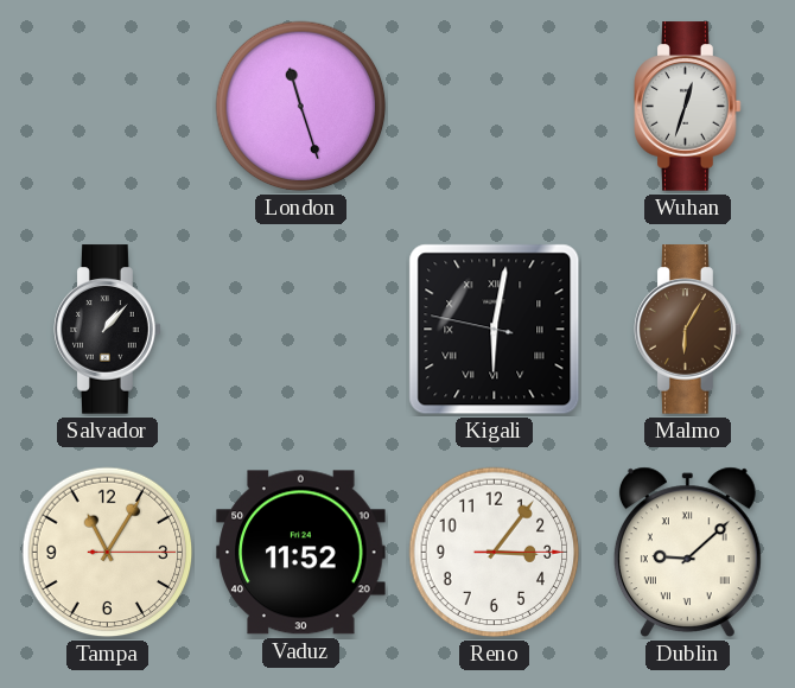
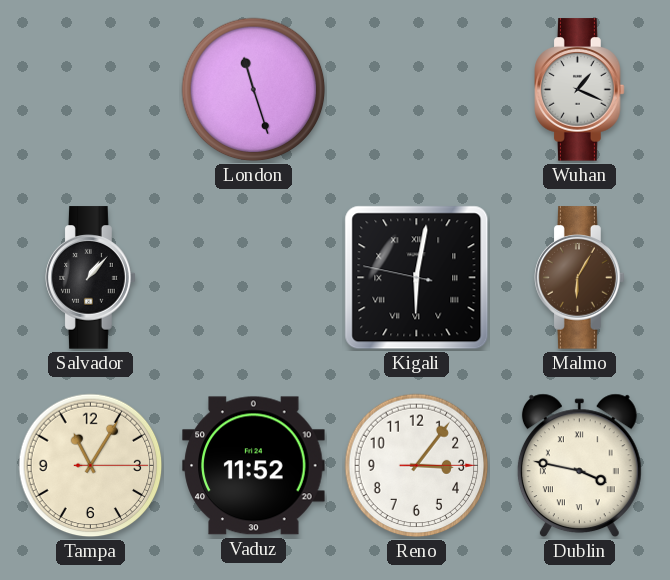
Wuhan: 12:33 -> 1:19
Dublin: 9:08 -> 3:47
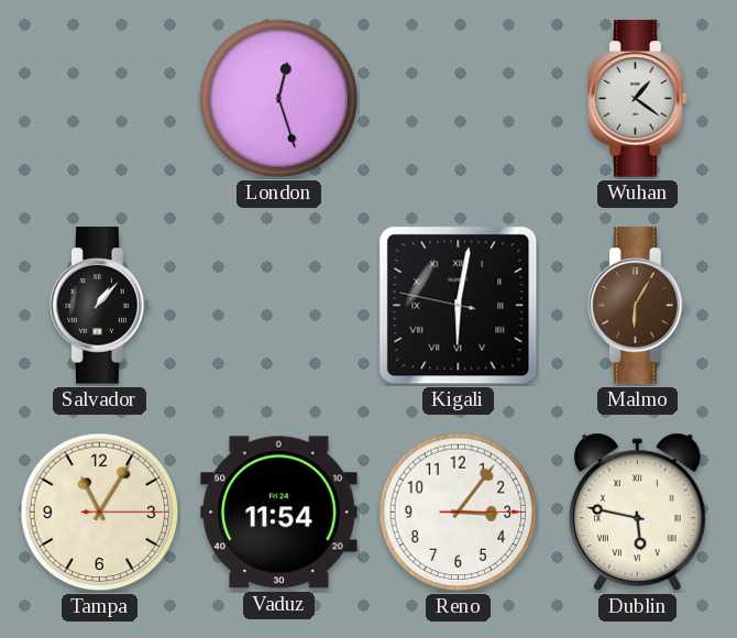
London: 11:27 -> 12:27
Wuhan: 1:19 -> 1:21
Vaduz: 11:52 -> 11:54
Dublin: 3:47 -> 5:47
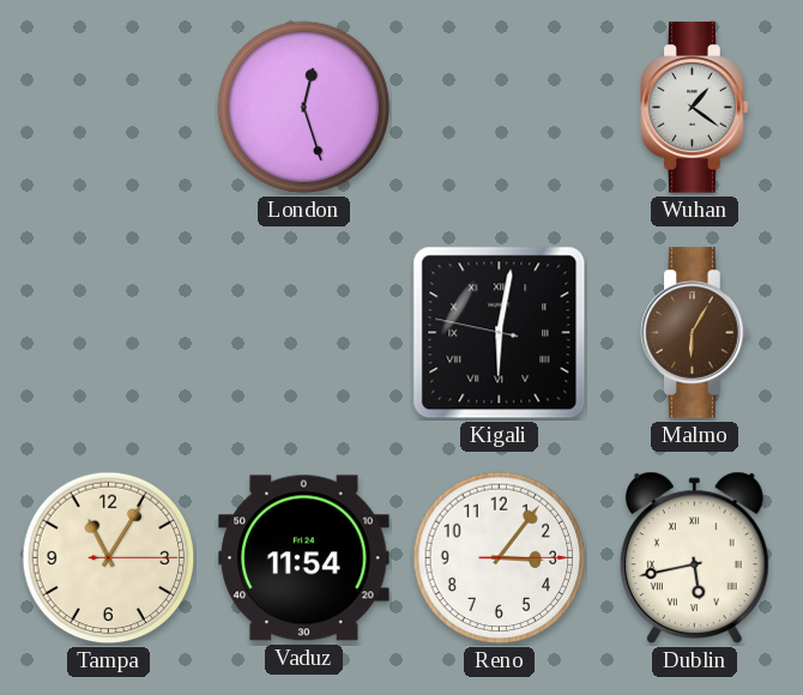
Salvador: 1:07 -> none
Dublin: 5:47 -> 5:43
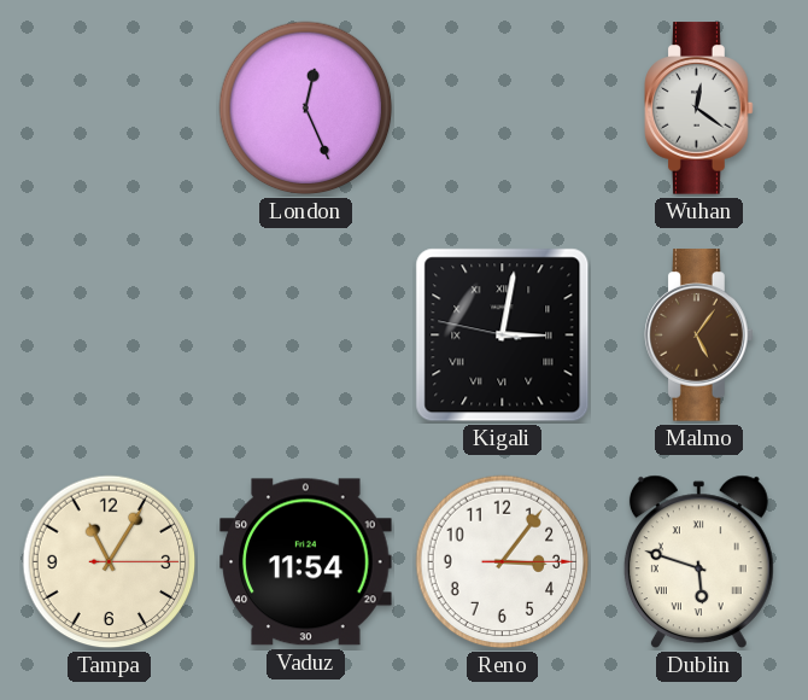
London: 12:27 -> 12:26
Wuhan: 1:21 -> 12:21
Kigali: 6:01 -> 3:01
Malmo: 6:05 -> 5:06
Dublin: 5:43 -> 5:48
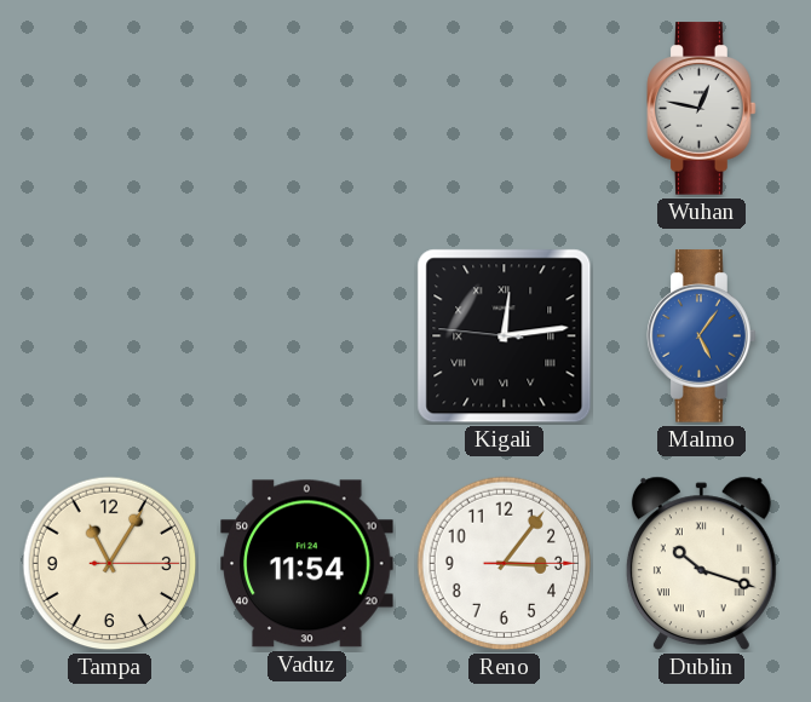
London: 12:26 -> none
Wuhan: 12:21 -> 12:47
Kigali: 3:01 -> 12:13
Malmo dial: brown -> blue
Dublin: 5:48 -> 10:18
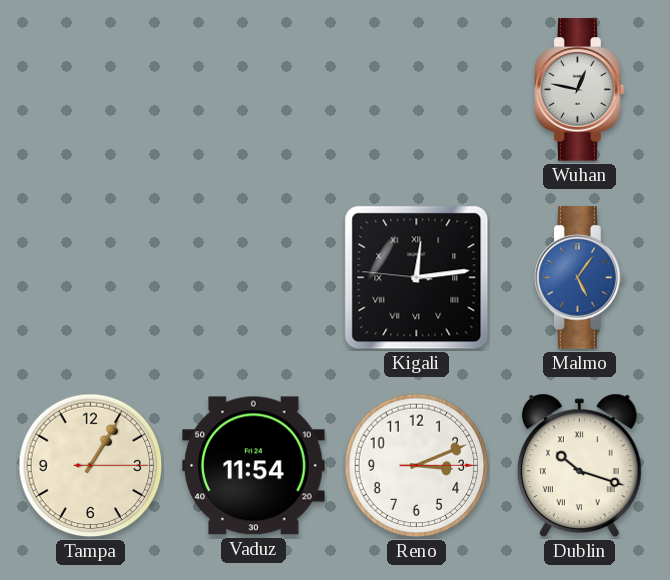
Tampa: 11:05 -> 1:05
Reno: 3:06 -> 3:11
